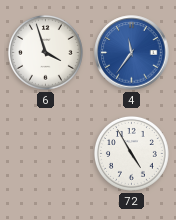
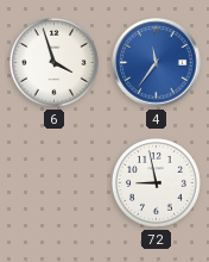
72: 4:55 -> 8:58
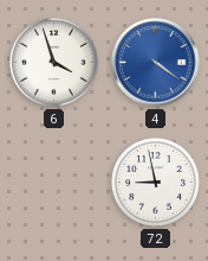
4: 11:36 -> 4:21
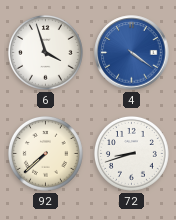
92: none -> 7:38
72: 8:58 -> 8:42
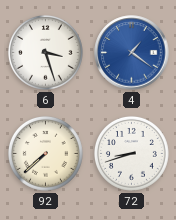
6: 3:57 -> 3:27
4: 4:21 -> 1:21
